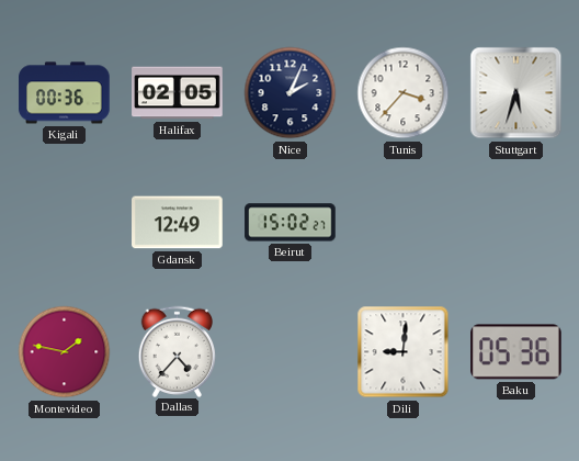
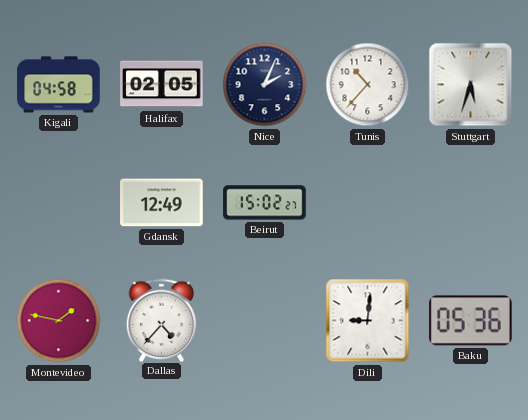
Kigali: 00:36 -> 04:58
Tunis: 3:37 -> 10:37
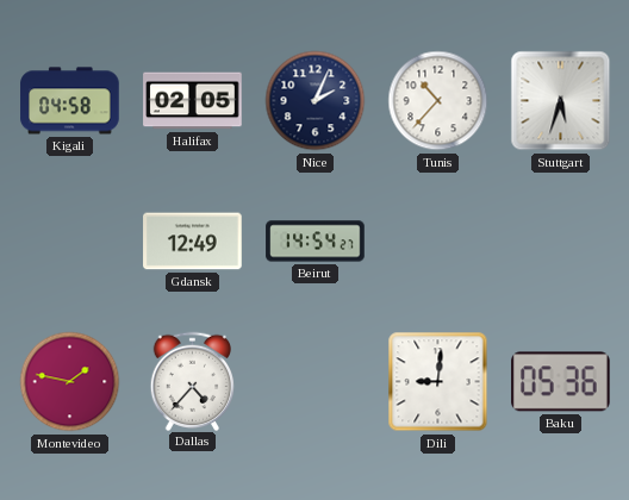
Beirut: 15:02 -> 14:54
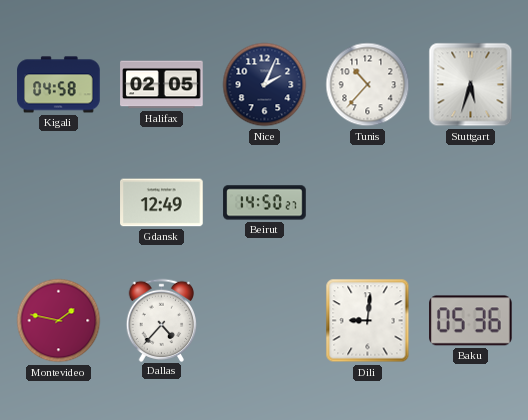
Beirut: 14:54 -> 14:50
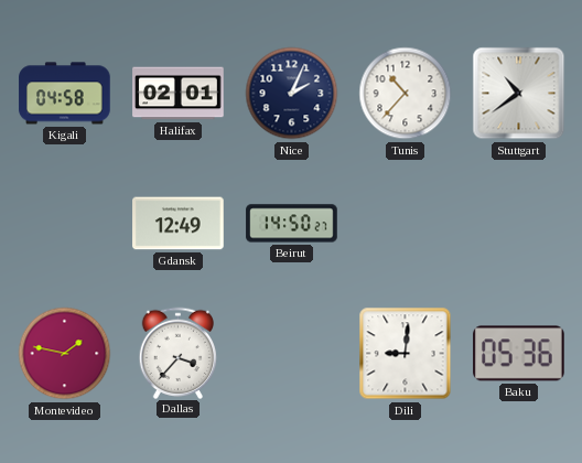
Halifax: 02:05 -> 02:01
Stuttgart: 5:33 -> 10:39
Dallas: 4:37 -> 3:37
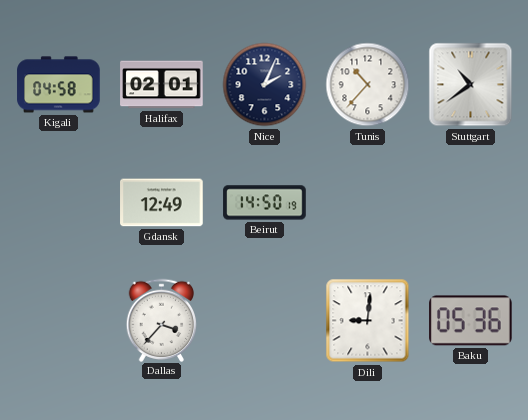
Beirut: 14:50:27 -> 14:50:19
Montevideo: 1:47 -> none
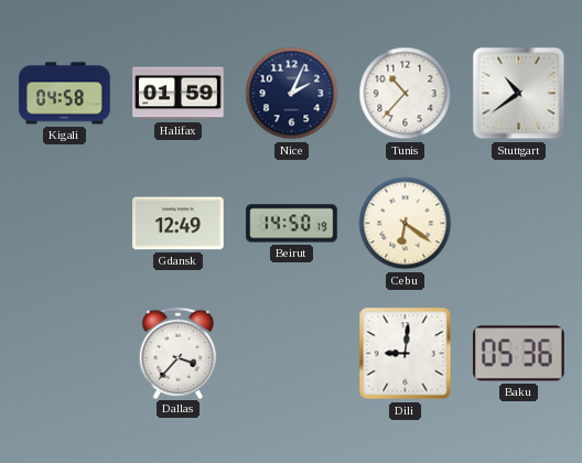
Halifax: 02:01 -> 01:59
Cebu: none -> 6:21
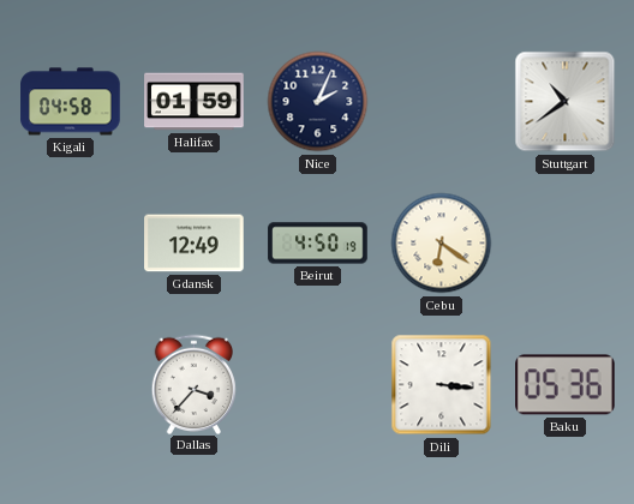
Tunis: 10:37 -> none
Beirut: 14:50 -> 4:50
Dili: 9:01 -> 3:16
